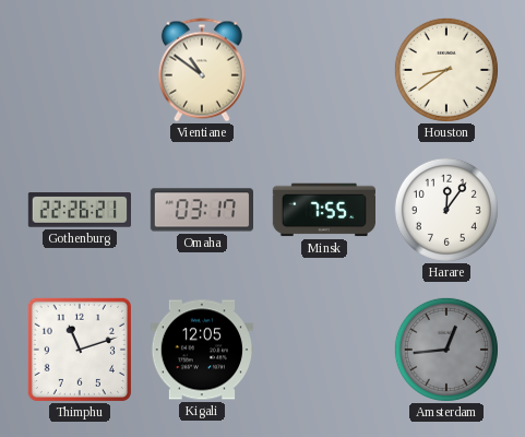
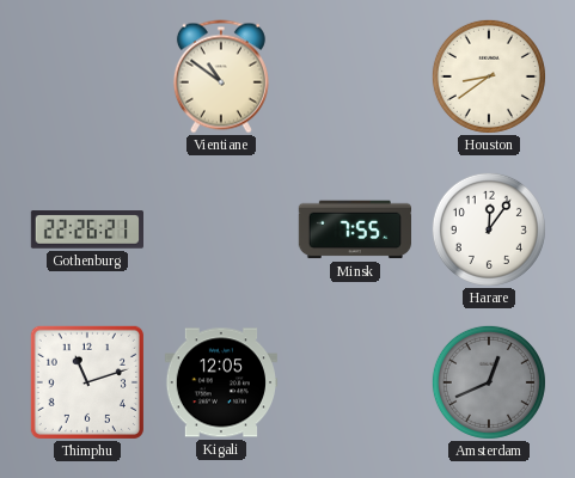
Omaha: 03:17 -> none
Amsterdam: 12:44 -> 12:41
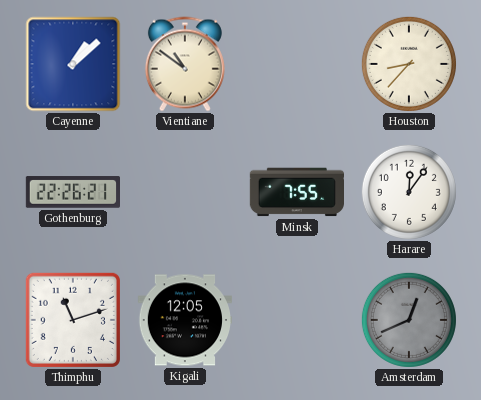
Cayenne: none -> 1:08
Houston: 8:39 -> 8:37
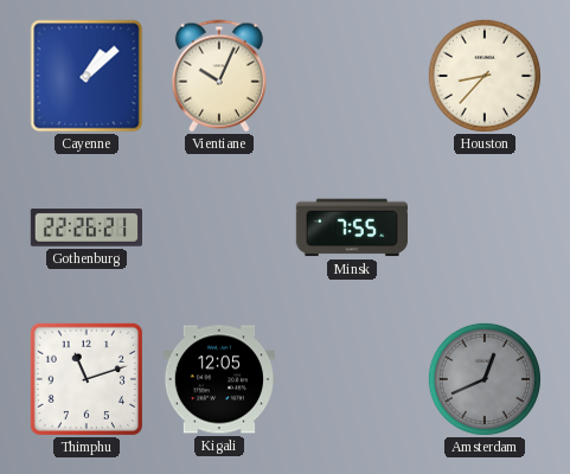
Vientiane: 10:51 -> 10:04
Harare: 12:06 -> none
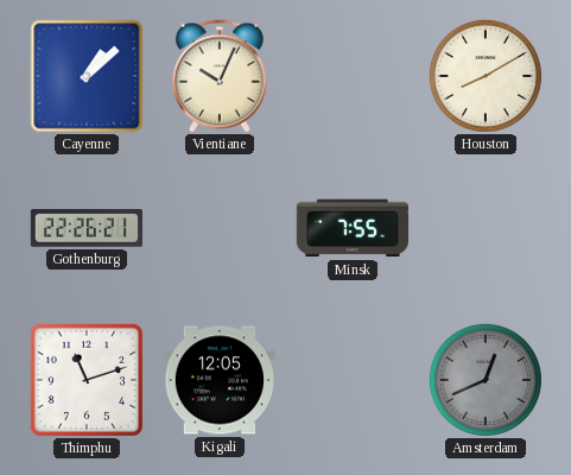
Houston: 8:37 -> 8:10
